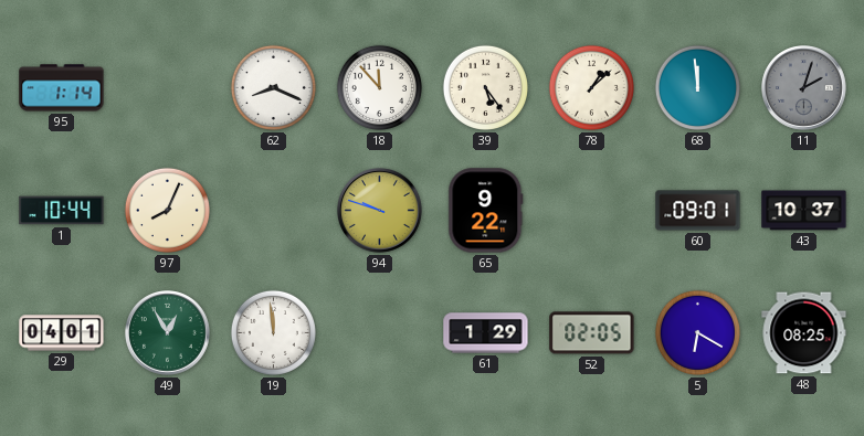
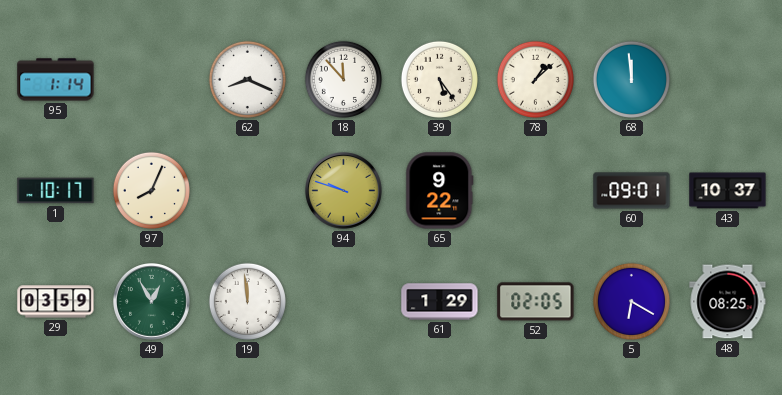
11: 2:03 -> none
1: 10:44 -> 10:17
29: 04:01 -> 03:59
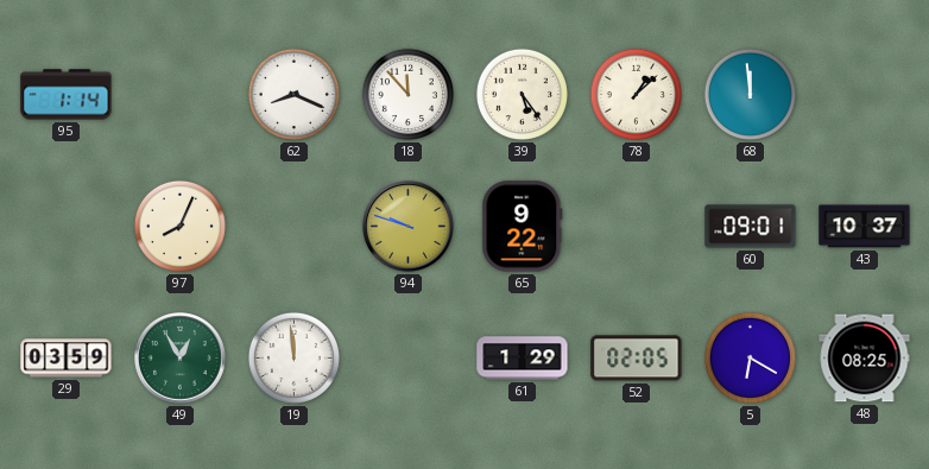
1: 10:17 -> none
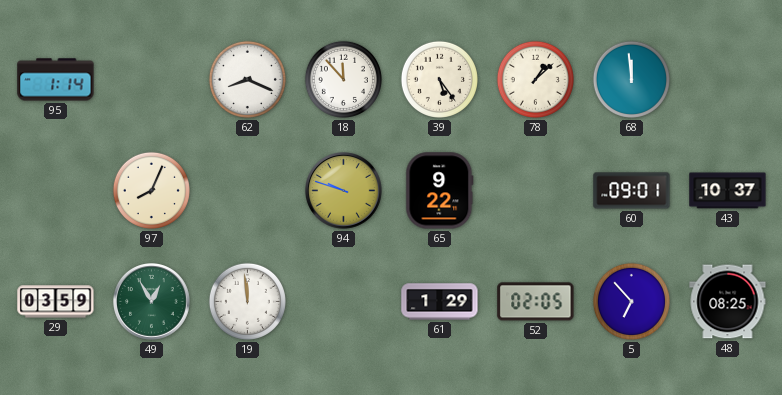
5: 6:20 -> 6:53
